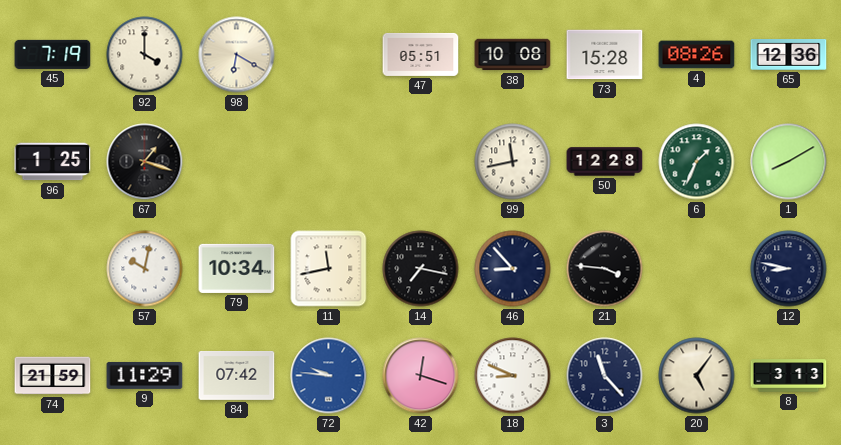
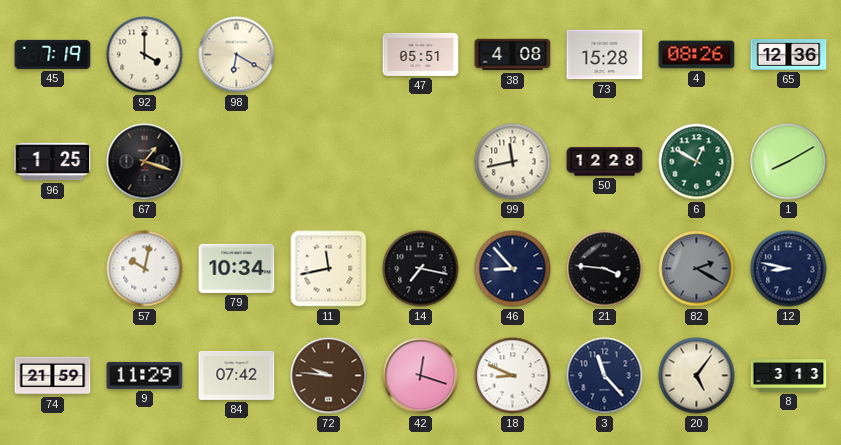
38: 10:08 -> 4:08
6: 1:34 -> 12:50
82: none -> 2:20
72 dial: blue -> brown
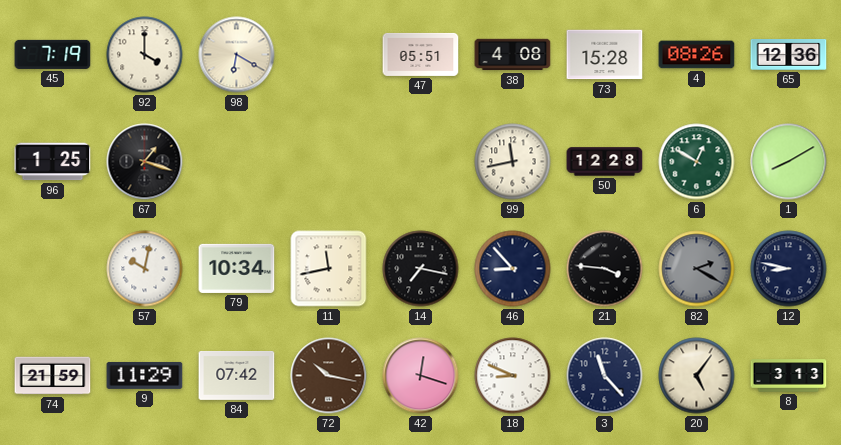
72: 9:46 -> 10:17
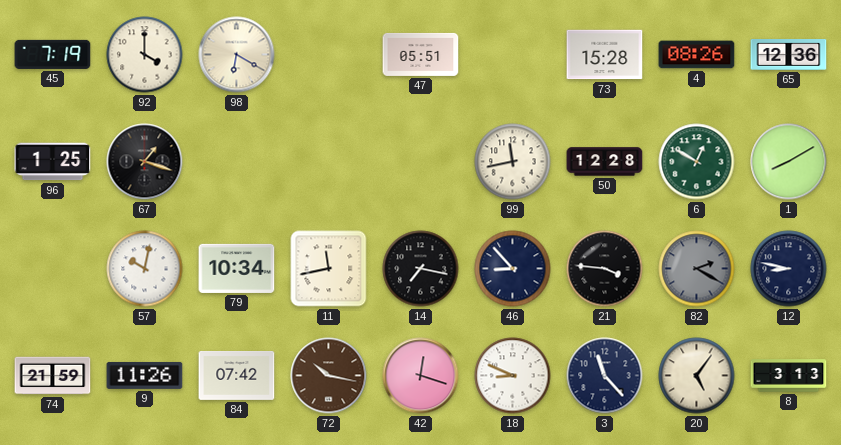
38: 4:08 -> none
9: 11:29 -> 11:26
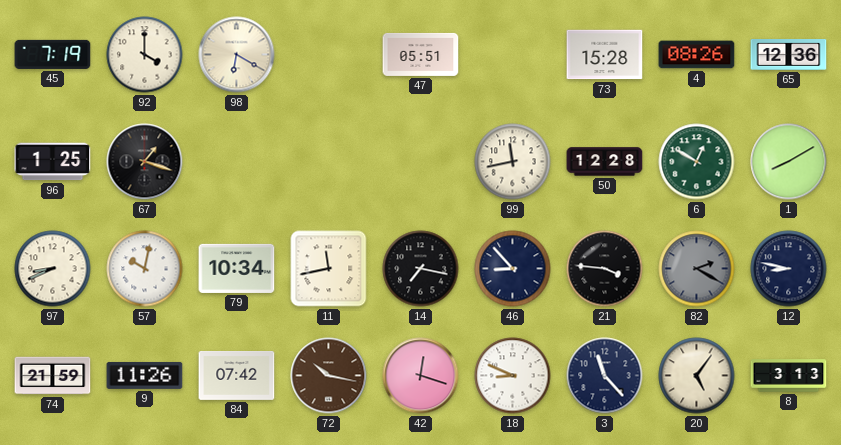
97: none -> 8:41
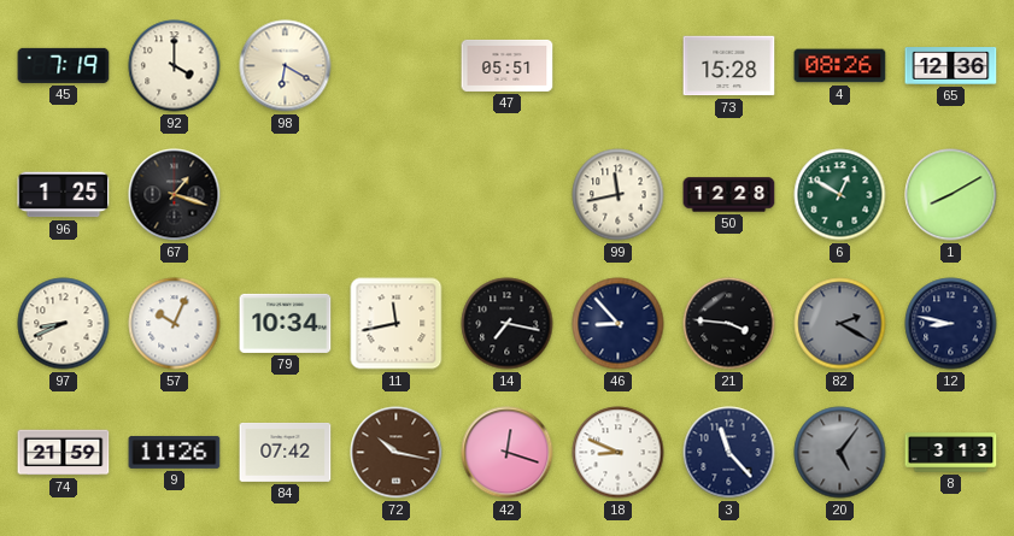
57: 10:02 -> 10:04
20 dial: cream -> grey
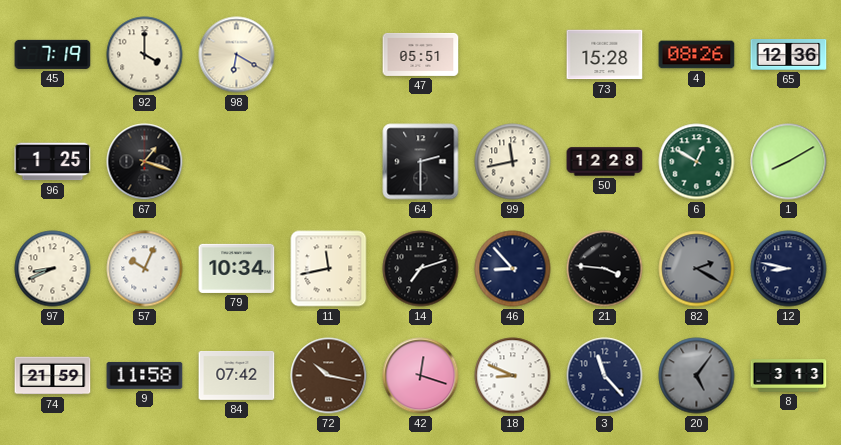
64: none -> 2:30
14: 7:17 -> 7:12
9: 11:26 -> 11:58
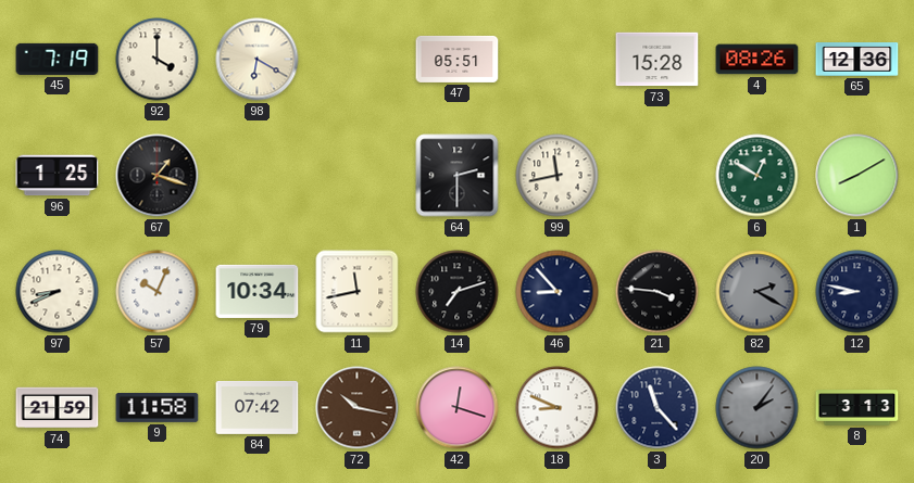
50: 12:28 -> none
20: 5:06 -> 2:06
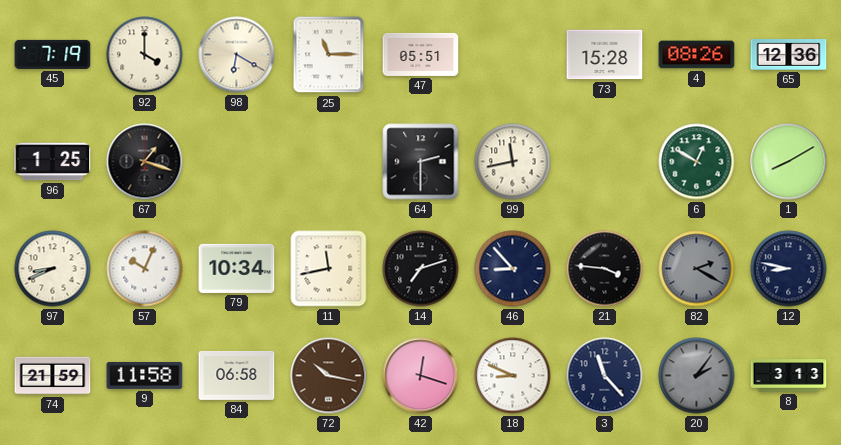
25: none -> 11:15
84: 07:42 -> 06:58
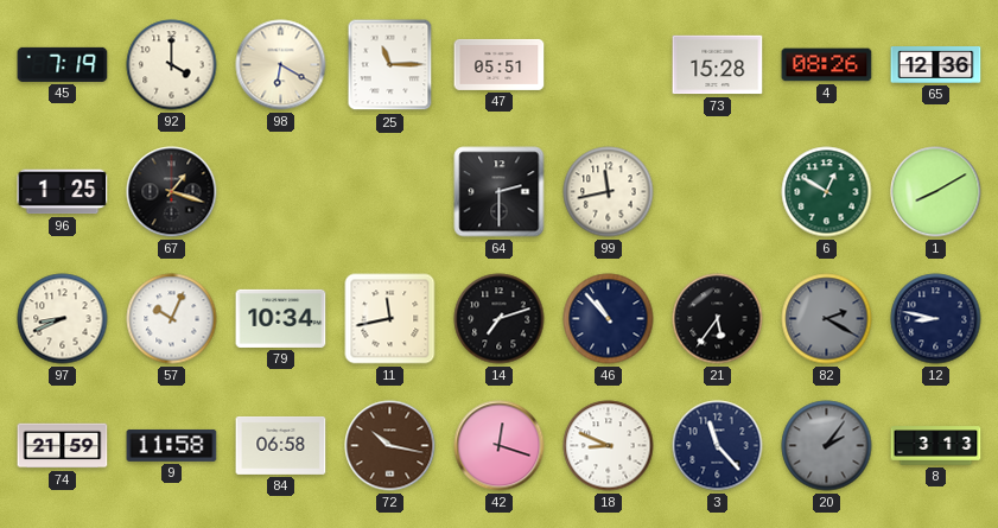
46: 8:53 -> 10:53
21: 3:46 -> 5:36
